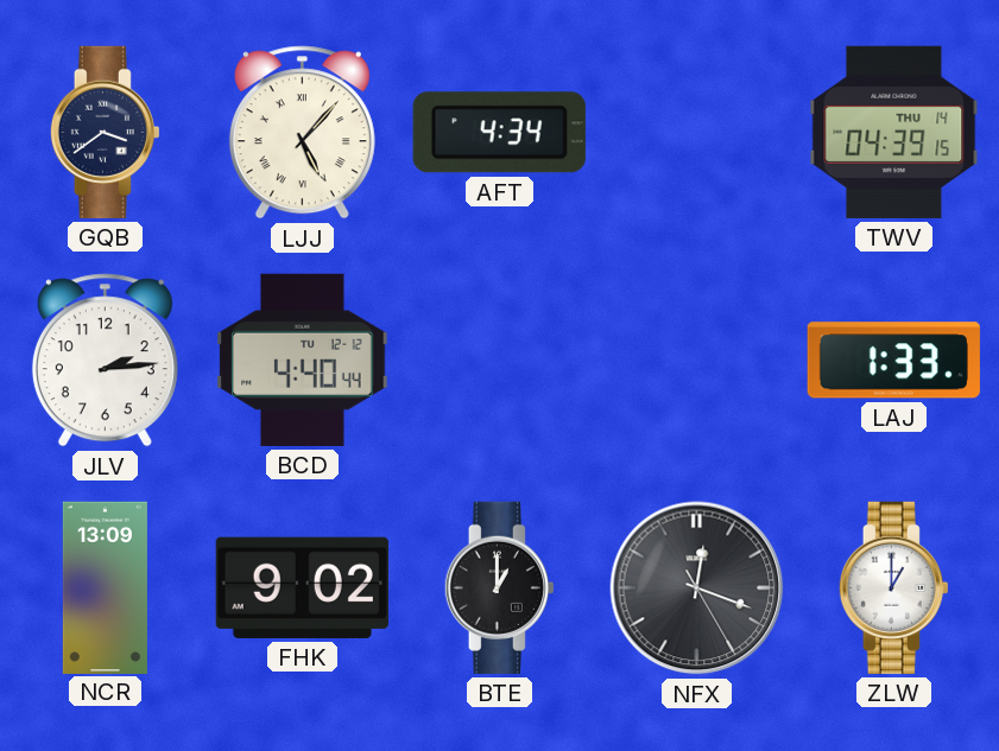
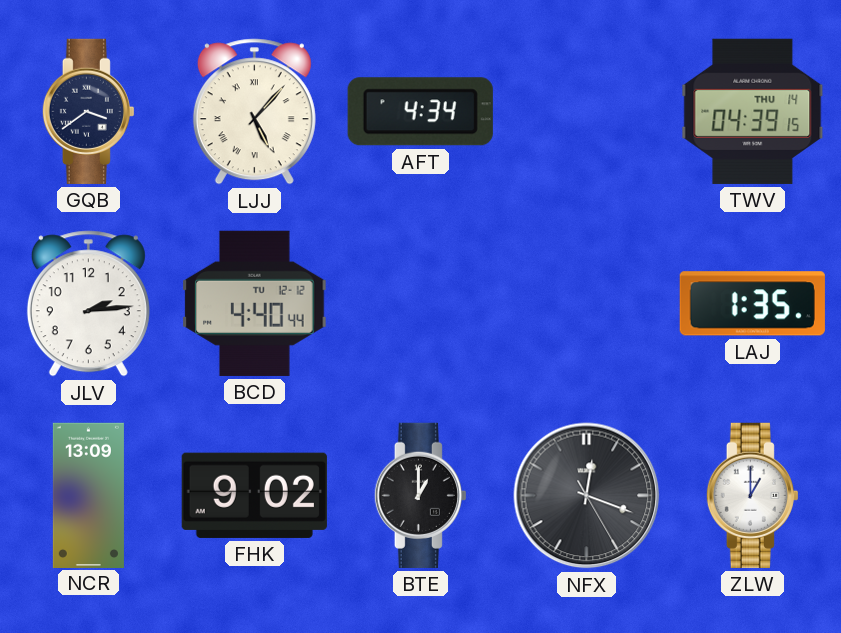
LAJ: 1:33 -> 1:35
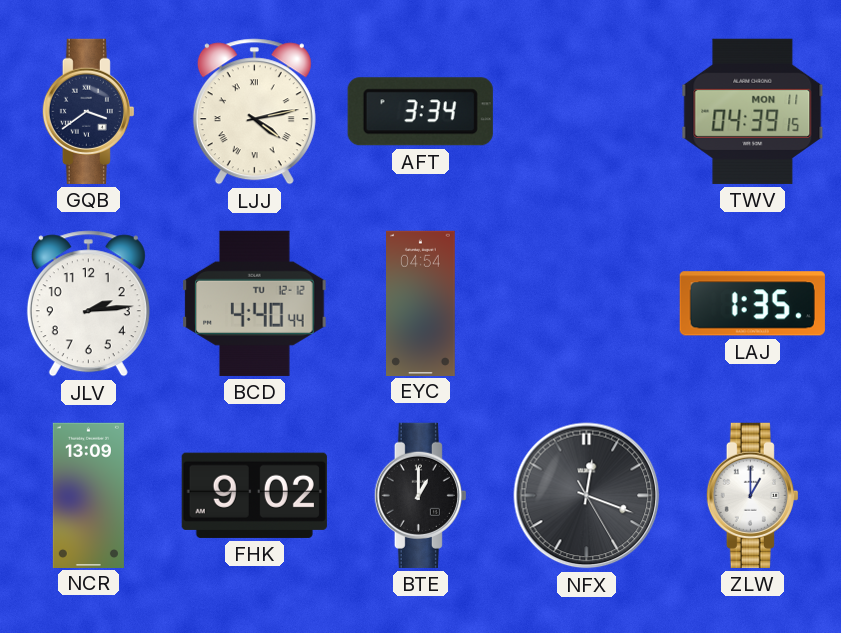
LJJ: 5:07 -> 4:13
AFT: 4:34 -> 3:34
TWV date: THU 14 -> MON 11
EYC: none -> 04:54
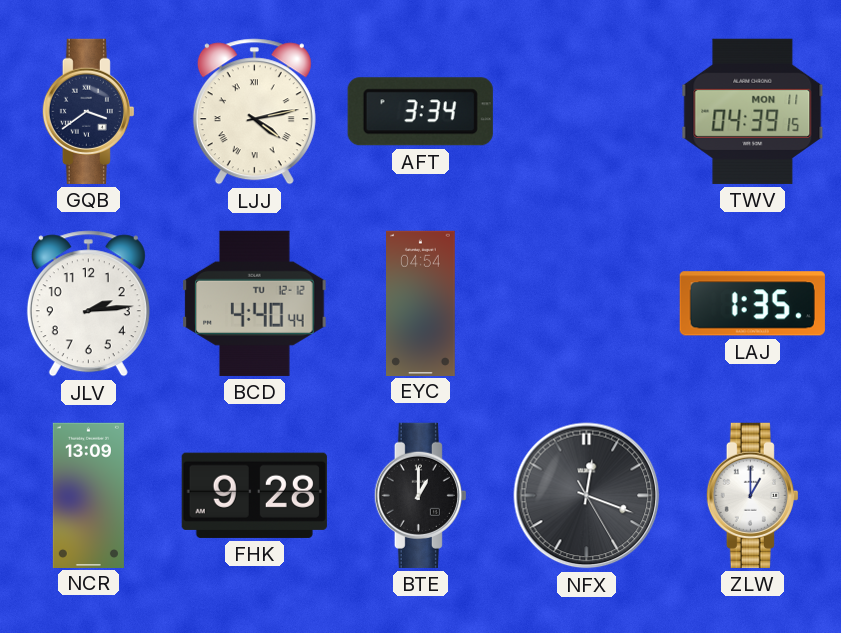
FHK: 9:02 -> 9:28
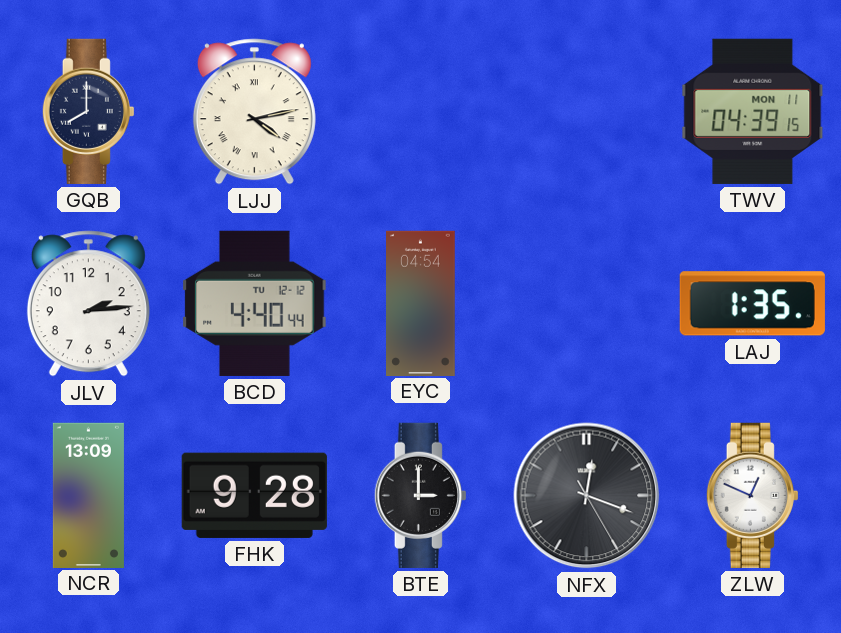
GQB: 3:39 -> 8:00
AFT: 3:34 -> none
BTE: 1:00 -> 3:00
ZLW: 1:00 -> 12:49
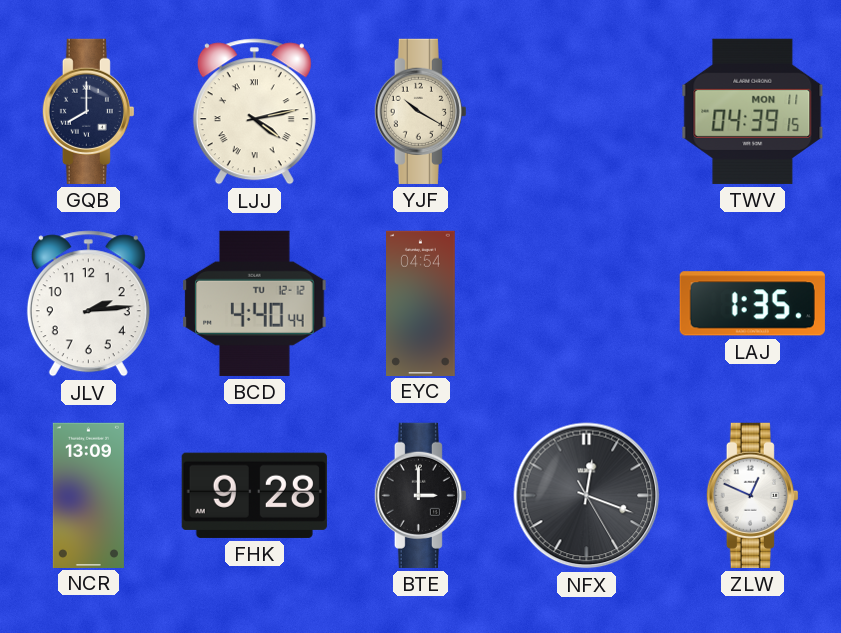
YJF: none -> 10:20
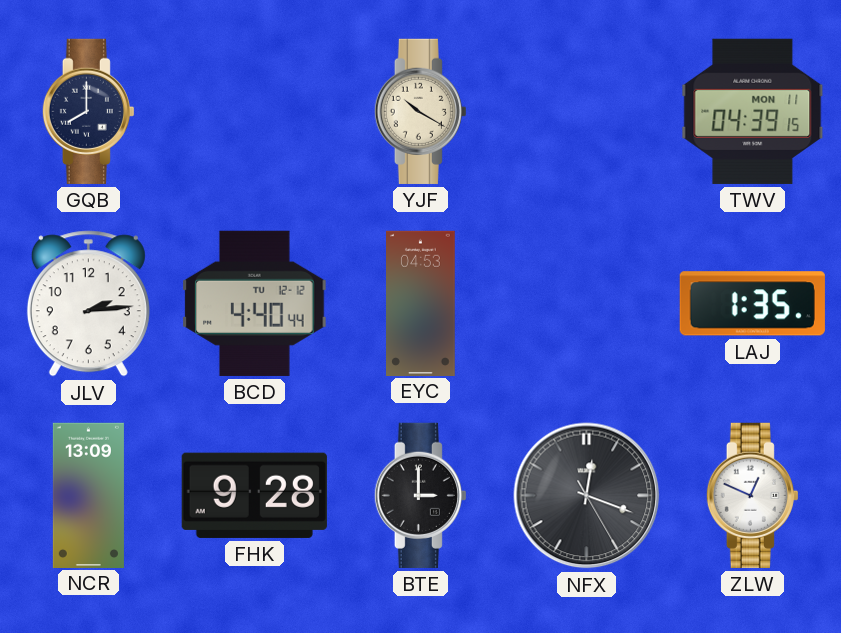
LJJ: 4:13 -> none
EYC: 04:54 -> 04:53
